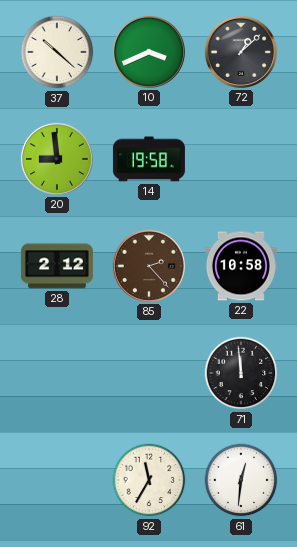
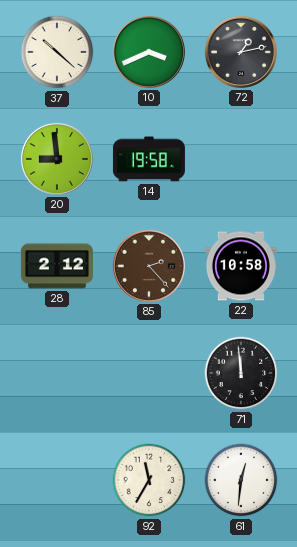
72: 1:08 -> 1:13
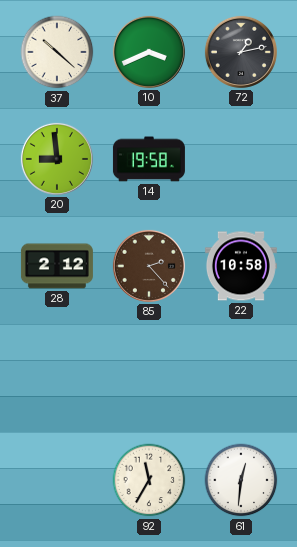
71: 11:59 -> none
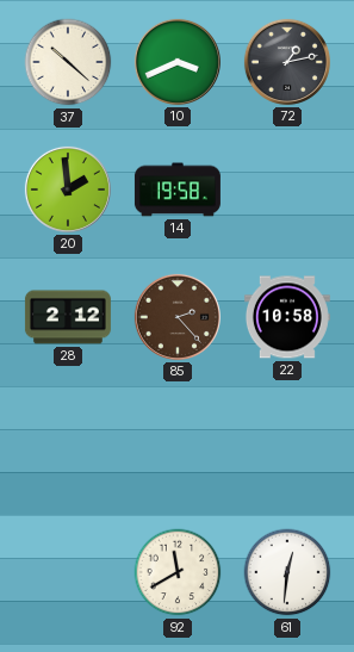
20: 8:59 -> 1:59
92: 11:35 -> 11:40
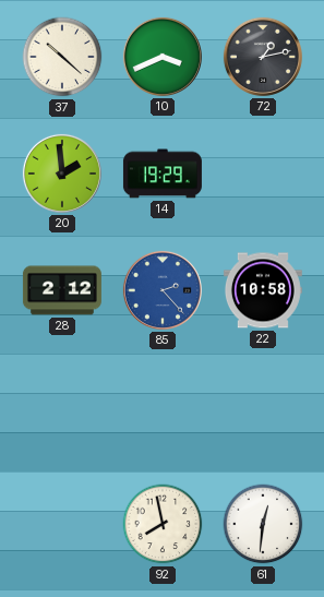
14: 19:58 -> 19:29
85 dial: brown -> blue
92: 11:40 -> 7:58
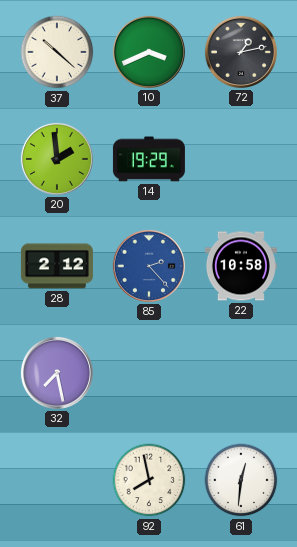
32: none -> 7:28
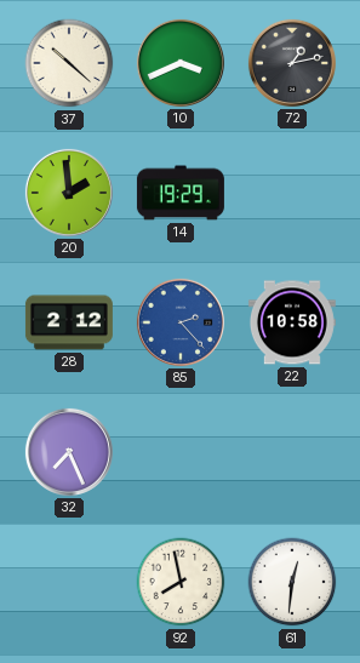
32: 7:28 -> 7:26
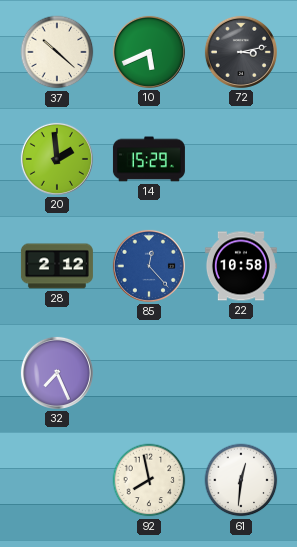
10: 3:41 -> 5:41
72: 1:13 -> 3:13
14: 19:29 -> 15:29
85: 2:23 -> 12:23
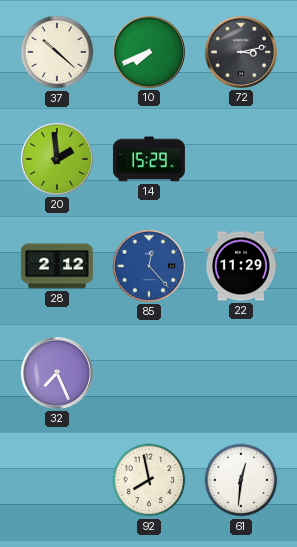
10: 5:41 -> 7:41
22: 10:58 -> 11:29
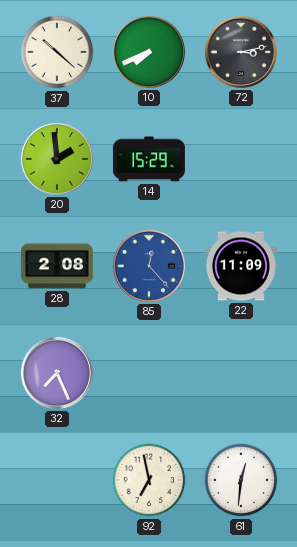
28: 2:12 -> 2:08
22: 11:29 -> 11:09
92: 7:58 -> 6:58
